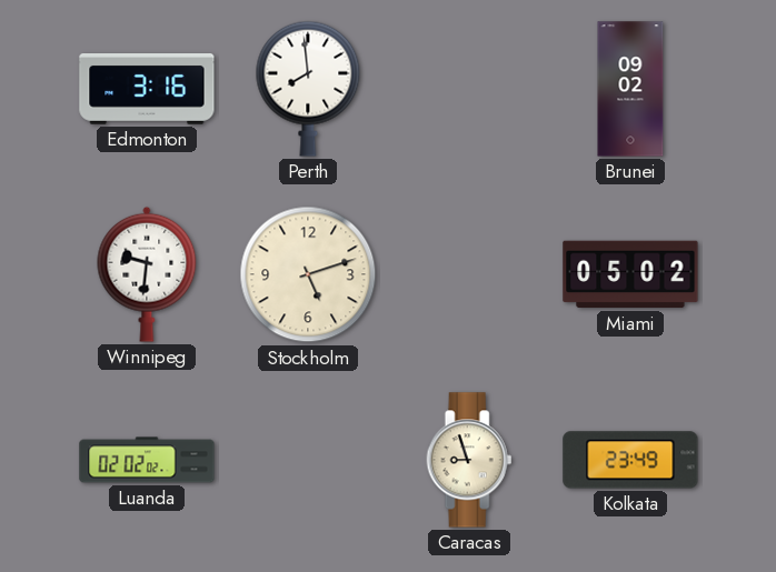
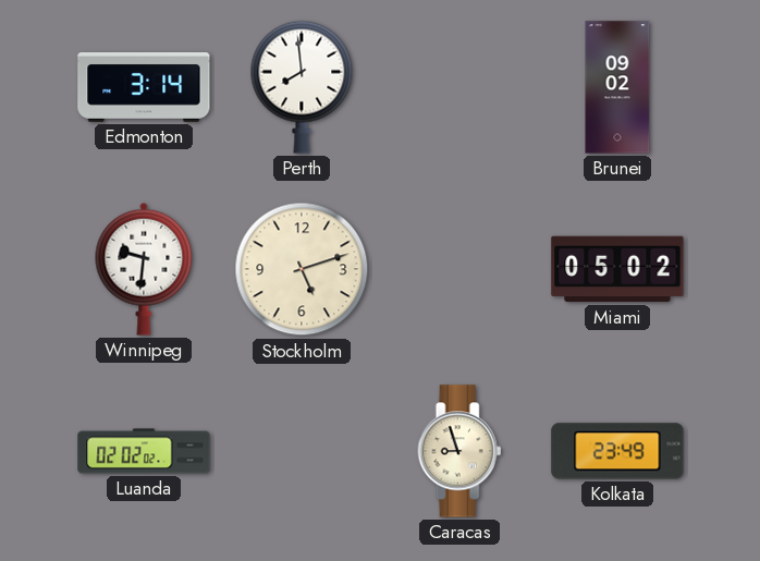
Edmonton: 3:16 -> 3:14
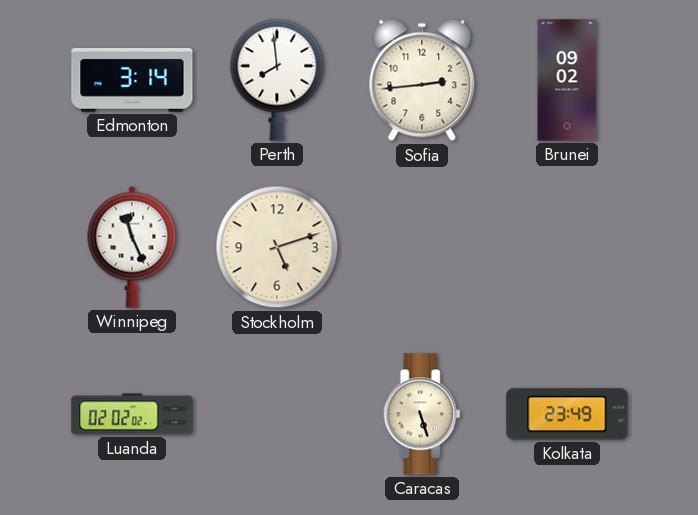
Sofia: none -> 2:44
Winnipeg: 9:31 -> 11:26
Miami: 05:02 -> none
Caracas: 8:57 -> 5:27
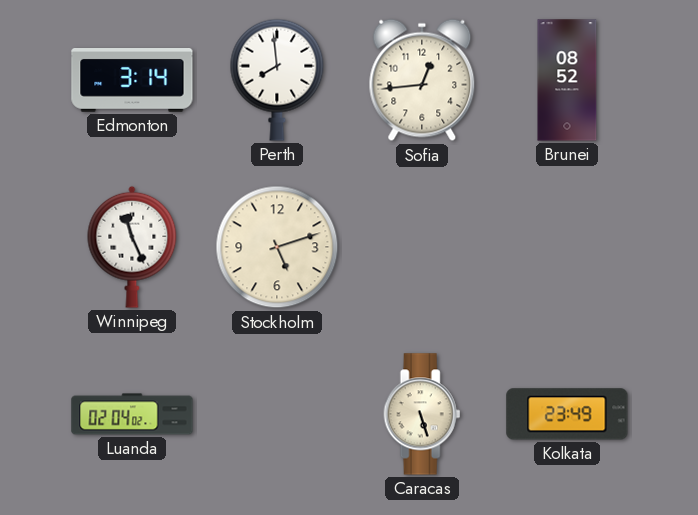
Sofia: 2:44 -> 12:44
Brunei: 09:02 -> 08:52
Luanda: 02:02 -> 02:04
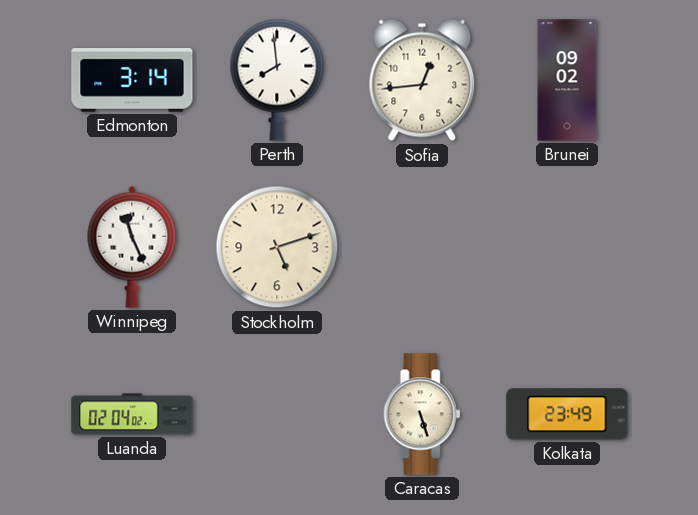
Brunei: 08:52 -> 09:02
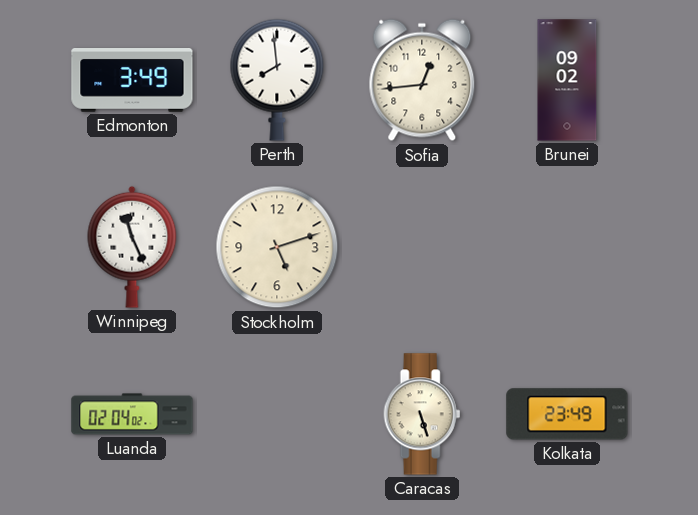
Edmonton: 3:14 -> 3:49
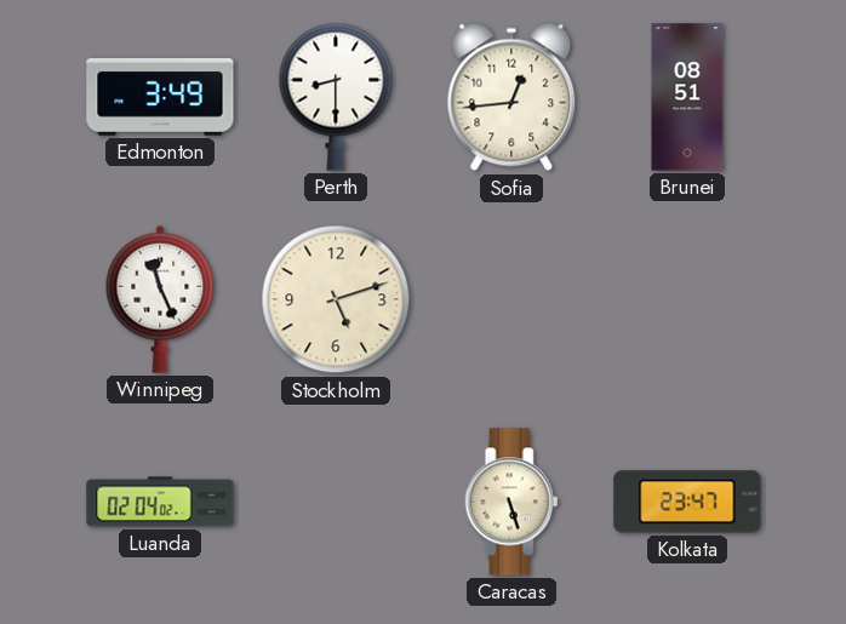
Perth: 7:59 -> 8:30
Brunei: 09:02 -> 08:51
Kolkata: 23:49 -> 23:47
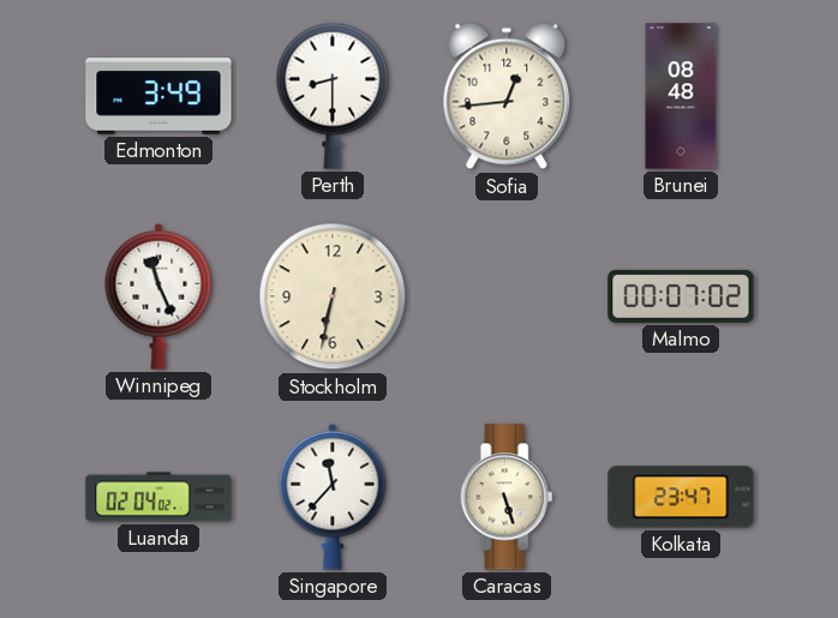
Brunei: 08:51 -> 08:48
Stockholm: 5:12 -> 6:32
Malmo: none -> 00:07
Singapore: none -> 11:37
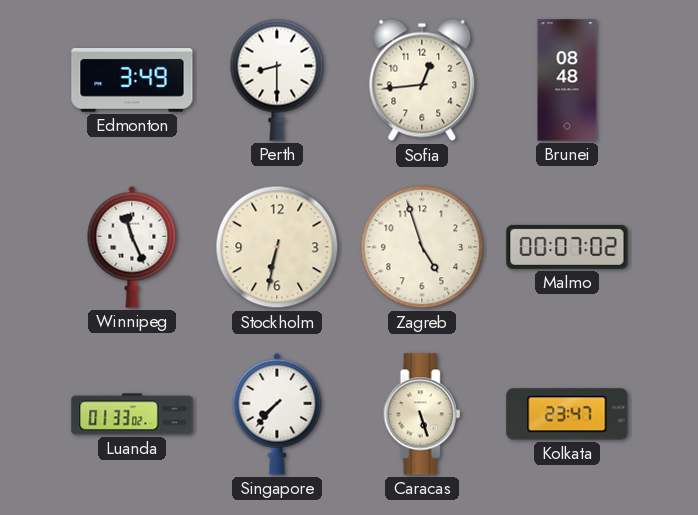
Zagreb: none -> 4:57
Luanda: 02:04 -> 01:33
Singapore: 11:37 -> 7:37
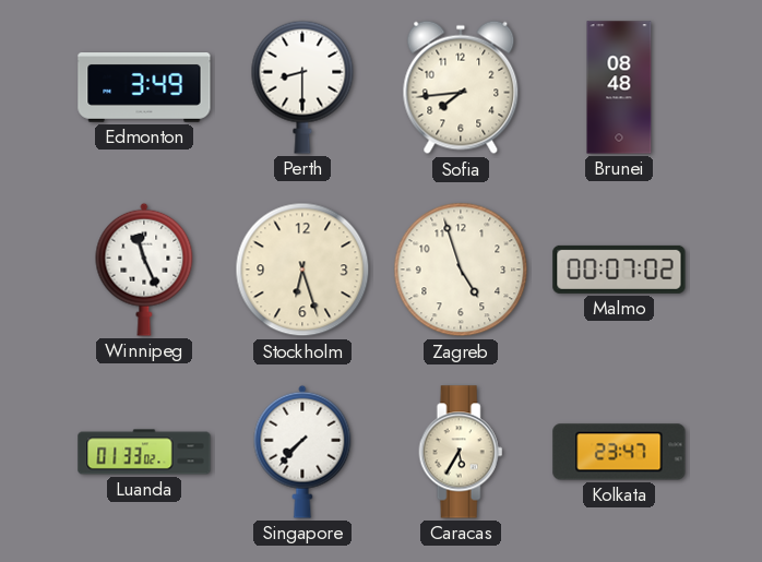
Sofia: 12:44 -> 7:44
Stockholm: 6:32 -> 6:27
Caracas: 5:27 -> 5:35
